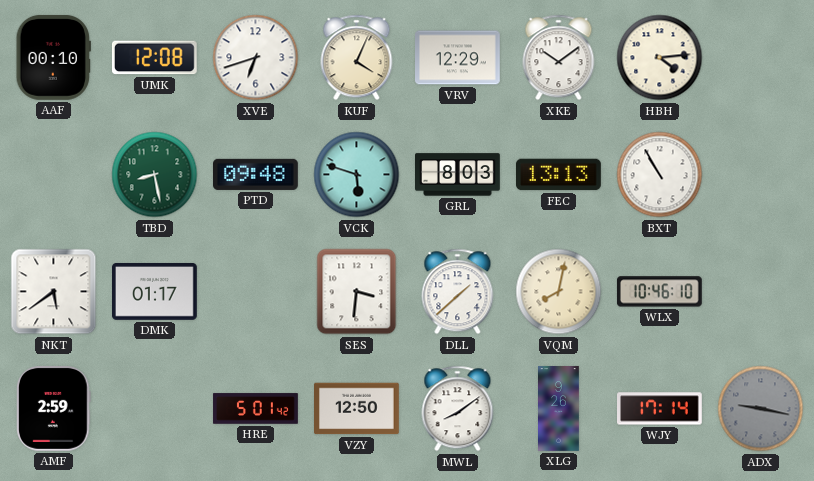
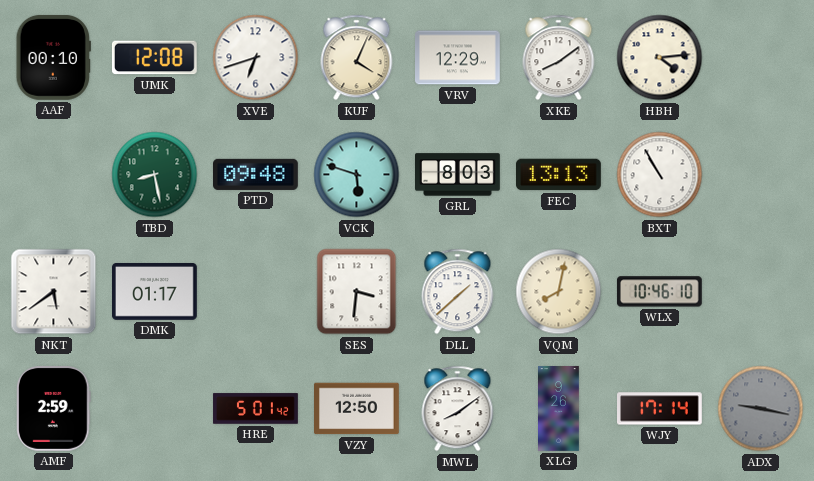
XKE: 10:09 -> 8:09
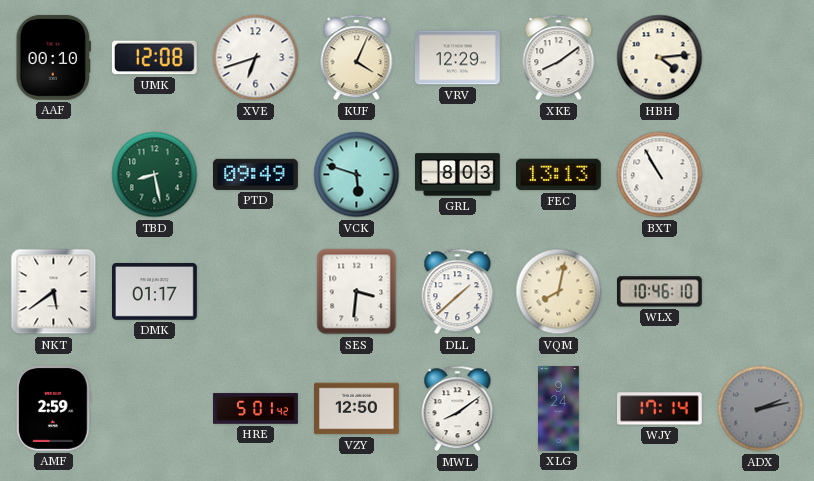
PTD: 09:48 -> 09:49
XLG: 9:26 -> 9:24
ADX: 9:17 -> 2:13
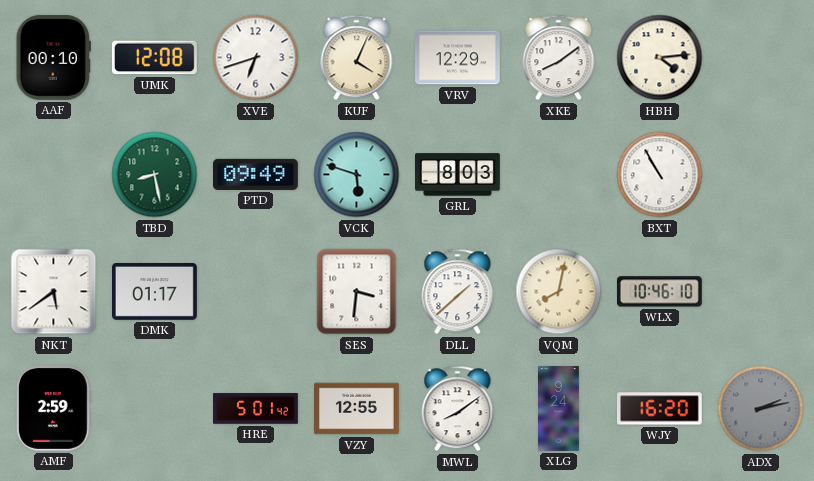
FEC: 13:13 -> none
VZY: 12:50 -> 12:55
WJY: 17:14 -> 16:20
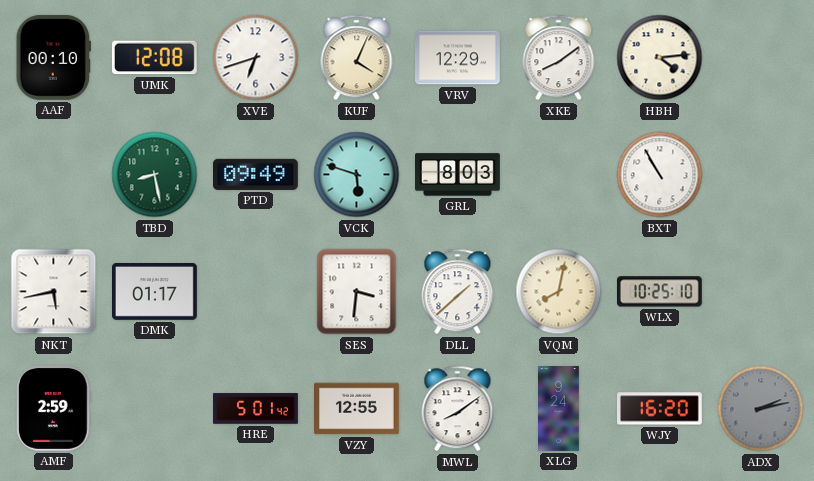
NKT: 5:39 -> 5:43
WLX: 10:46 -> 10:25
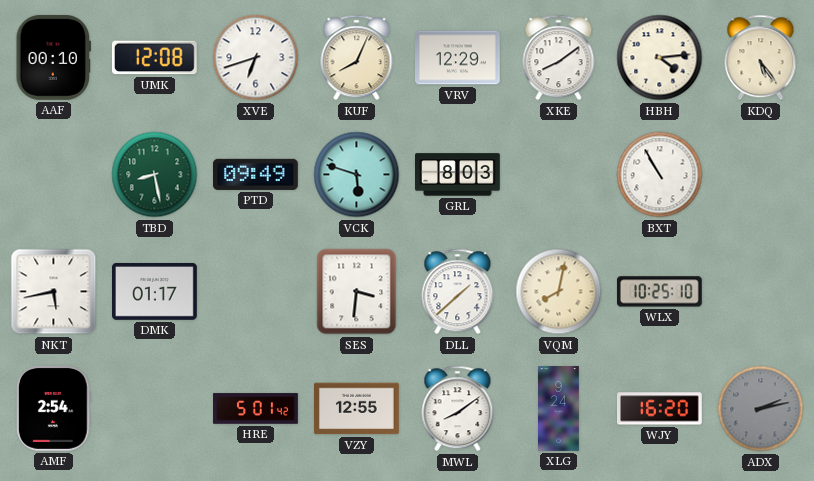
KUF: 4:04 -> 8:04
KDQ: none -> 5:24
AMF: 2:59 -> 2:54
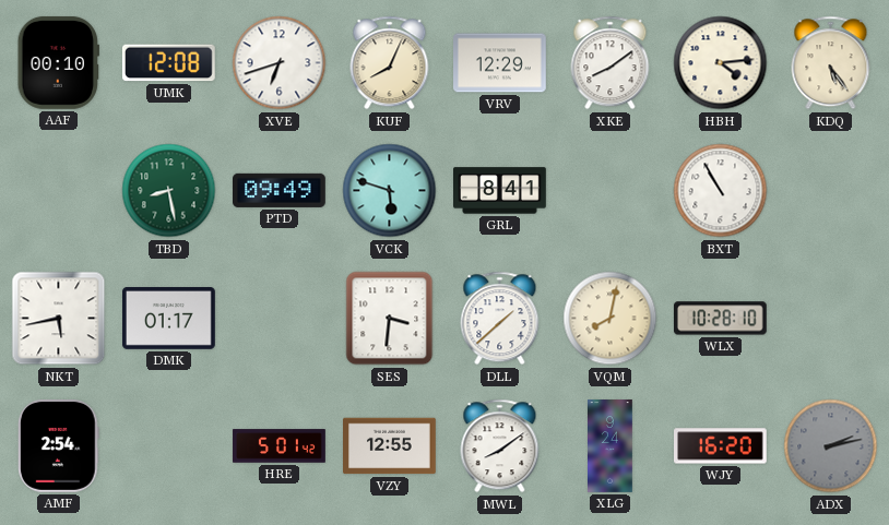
GRL: 8:03 -> 8:41
WLX: 10:25 -> 10:28
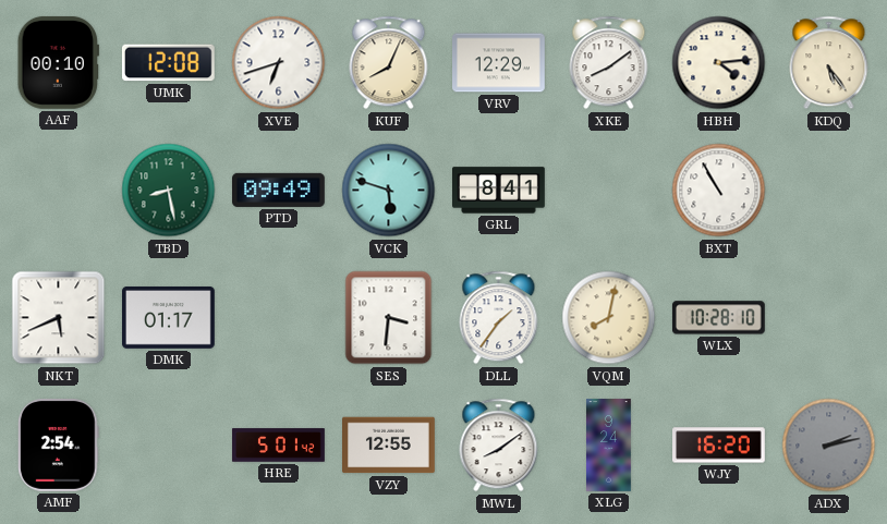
NKT: 5:43 -> 5:41
DLL: 1:38 -> 1:36
